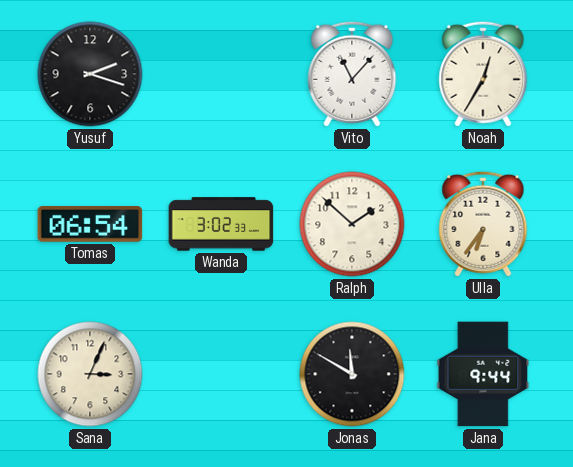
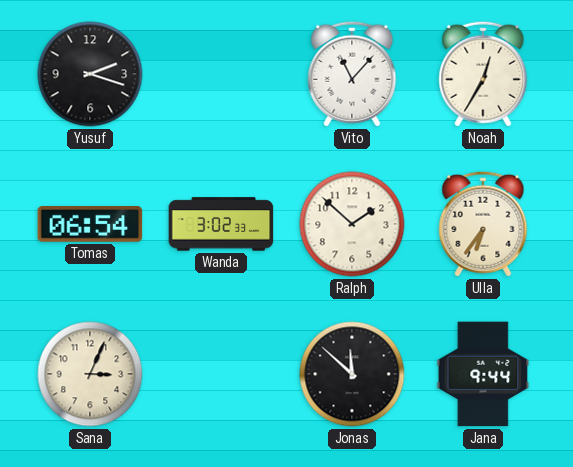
Jonas: 11:50 -> 11:52
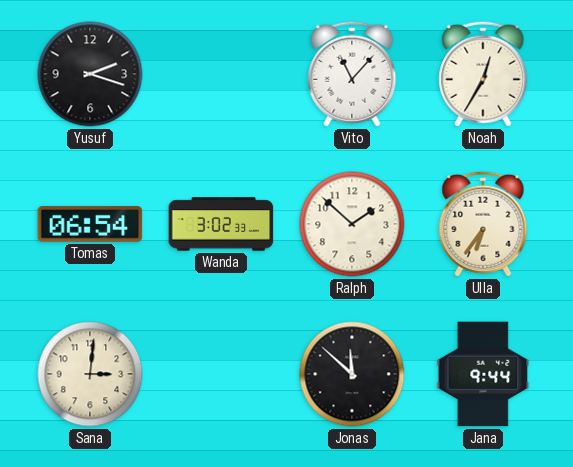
Sana: 3:04 -> 3:01
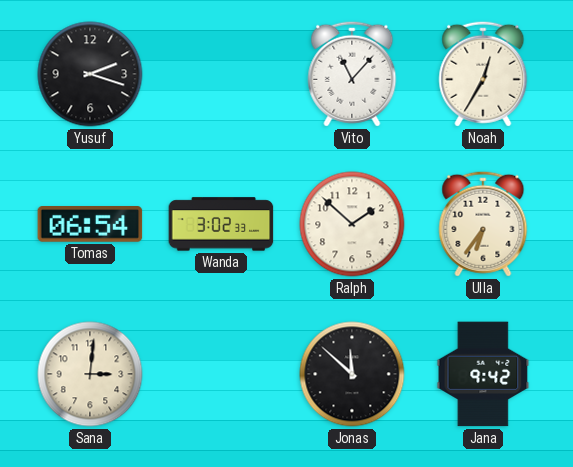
Jana: 9:44 -> 9:42
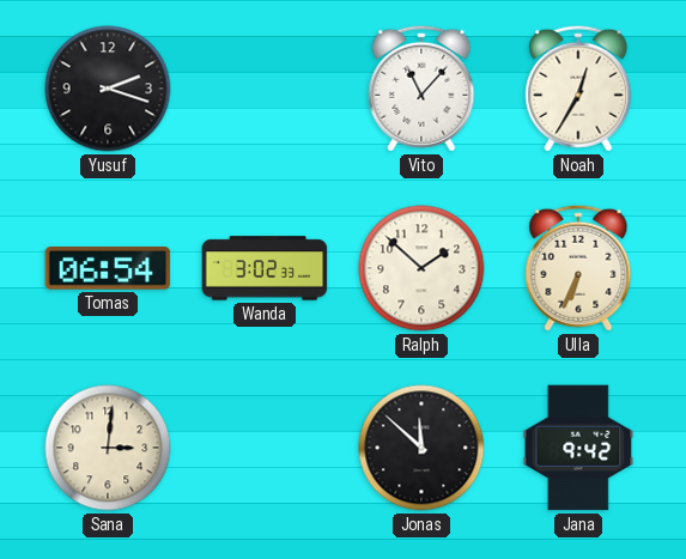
Ulla: 6:36 -> 6:34
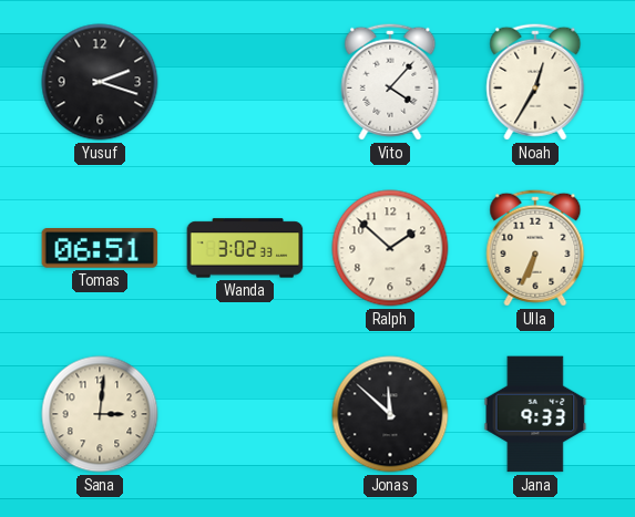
Vito: 11:07 -> 4:07
Tomas: 06:54 -> 06:51
Jana: 9:42 -> 9:33
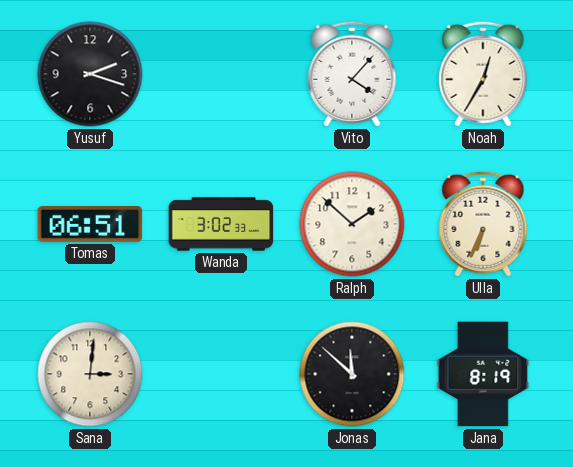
Jana: 9:33 -> 8:19
